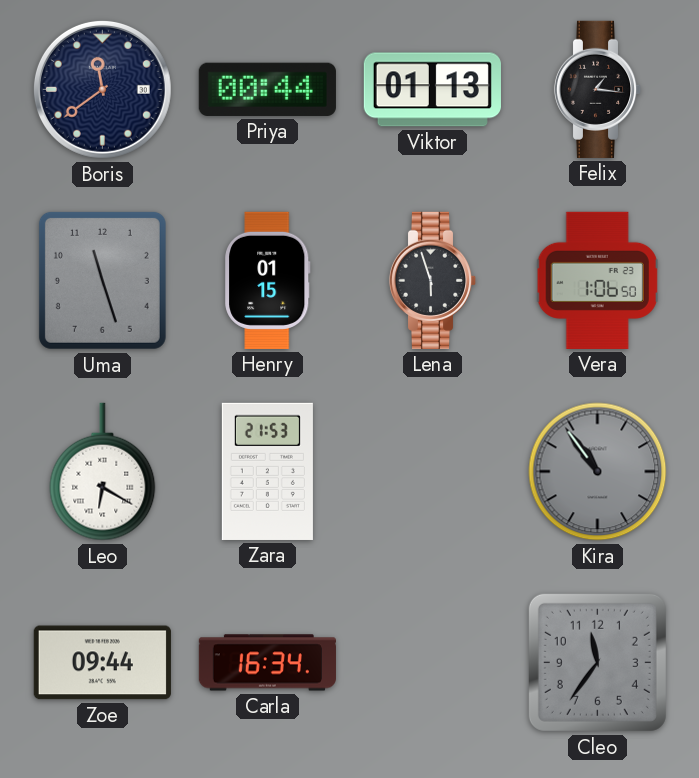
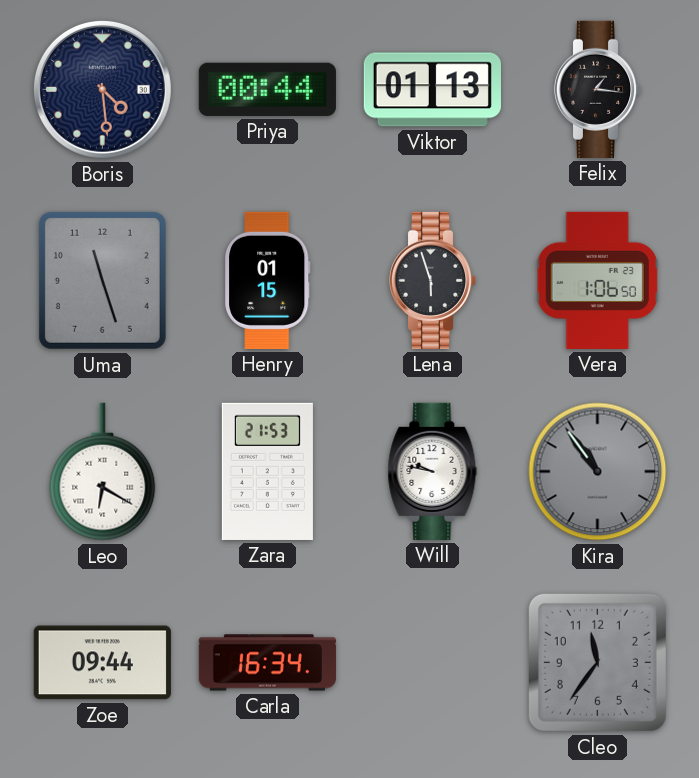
Boris: 11:39 -> 4:29
Will: none -> 9:47
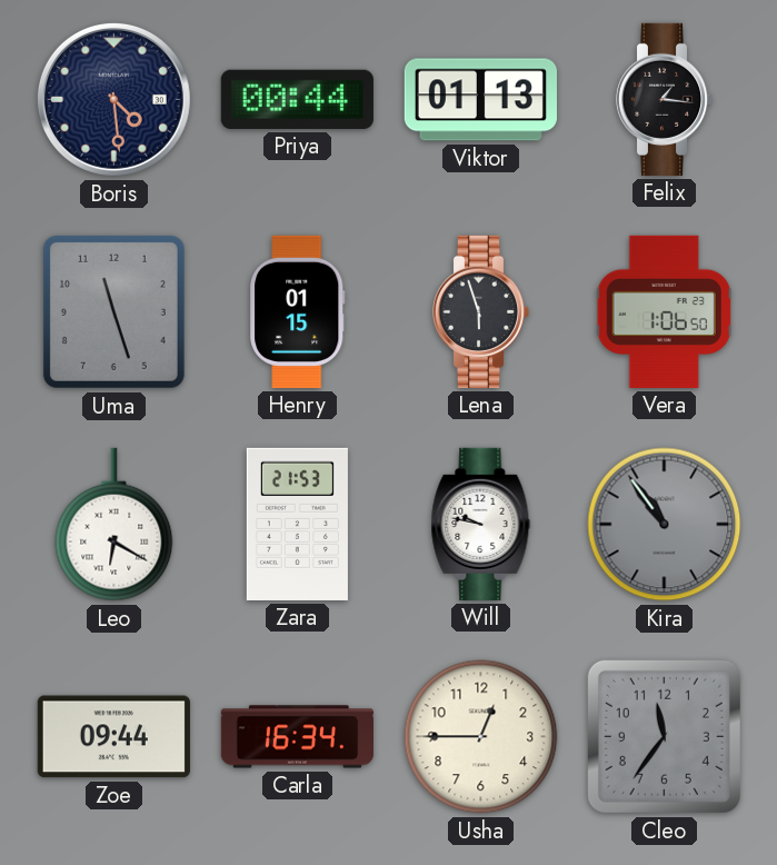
Usha: none -> 12:45
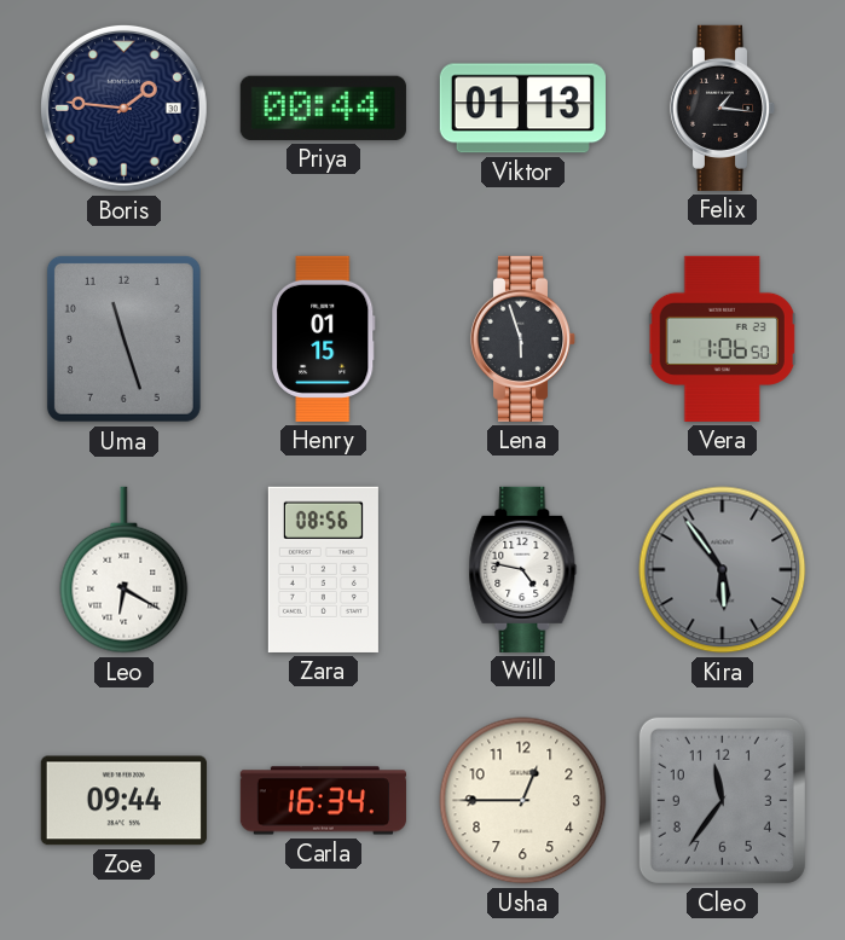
Boris: 4:29 -> 1:46
Zara: 21:53 -> 08:56
Will: 9:47 -> 4:47
Kira: 10:54 -> 5:54
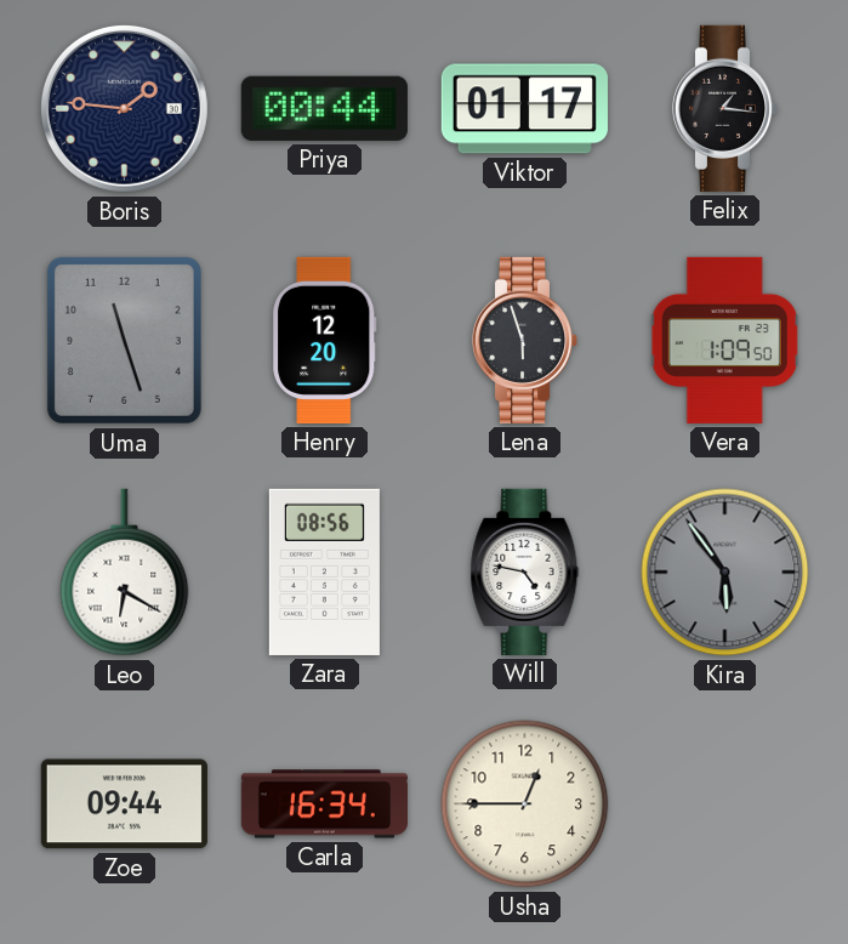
Viktor: 01:13 -> 01:17
Henry: 01:15 -> 12:20
Vera: 1:06 -> 1:09
Cleo: 11:36 -> none
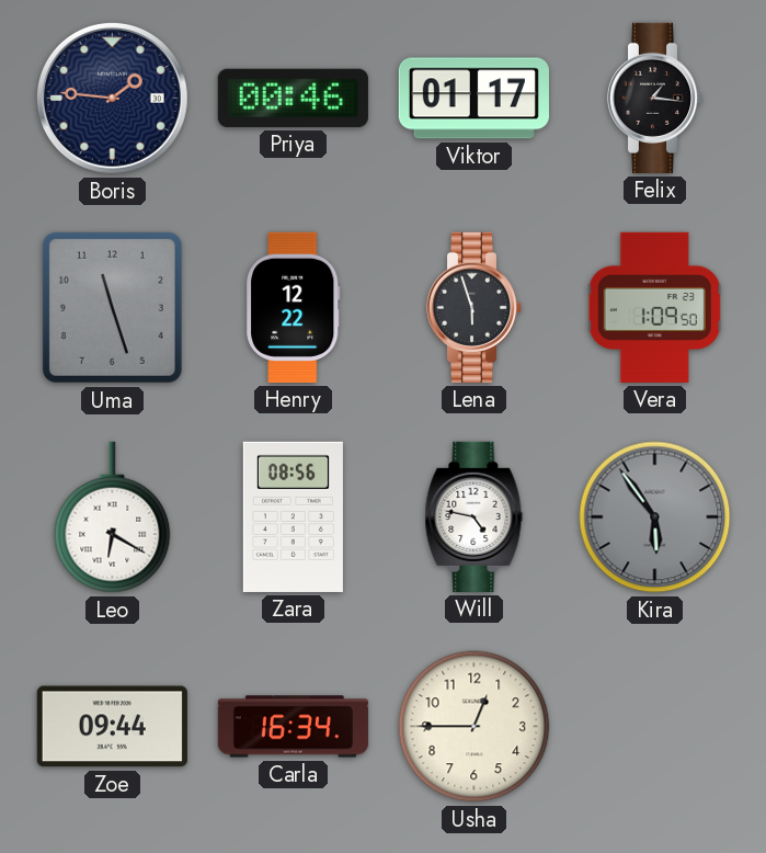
Priya: 00:44 -> 00:46
Henry: 12:20 -> 12:22
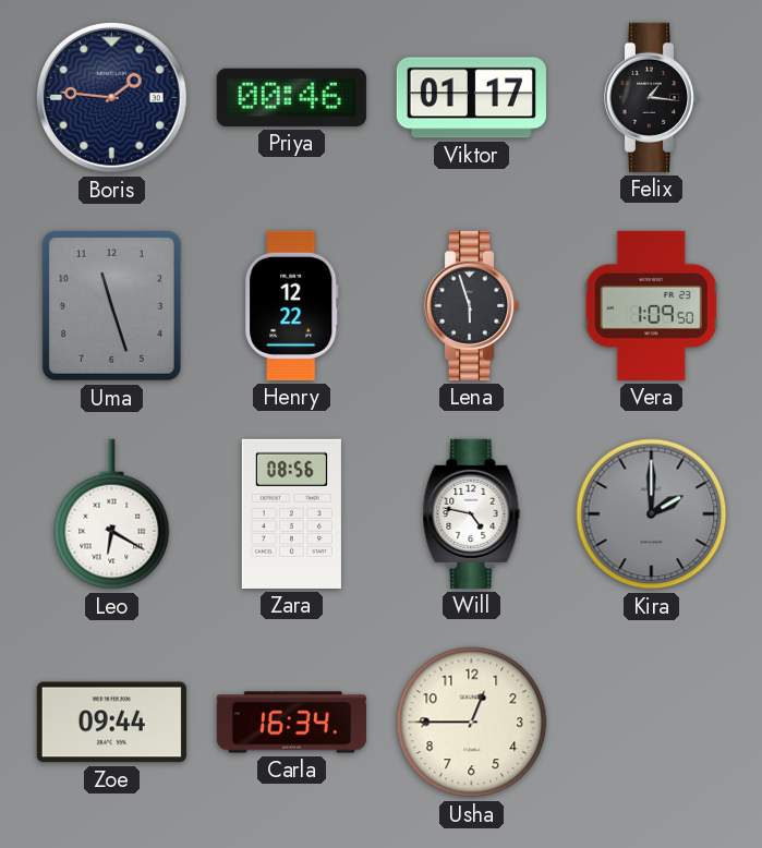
Kira: 5:54 -> 2:00
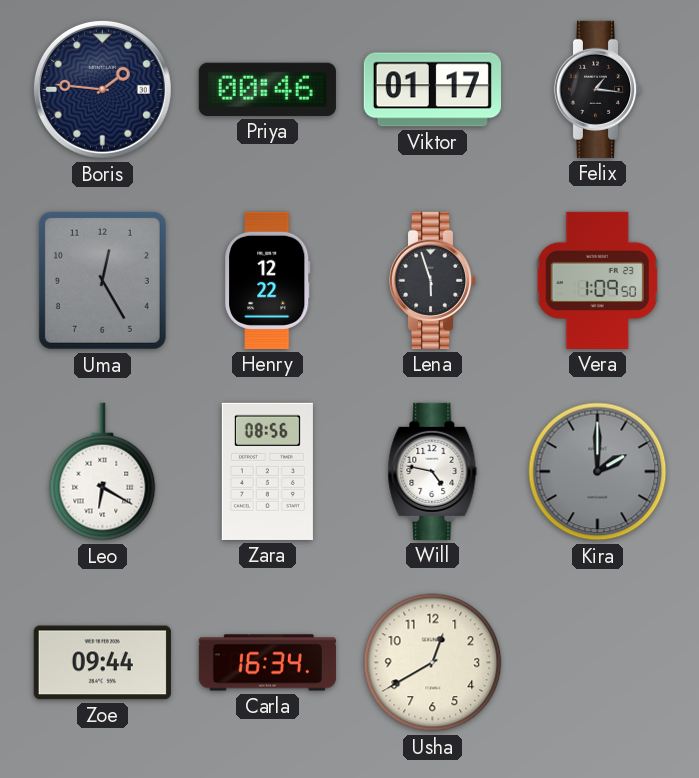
Uma: 11:27 -> 12:25
Usha: 12:45 -> 12:40
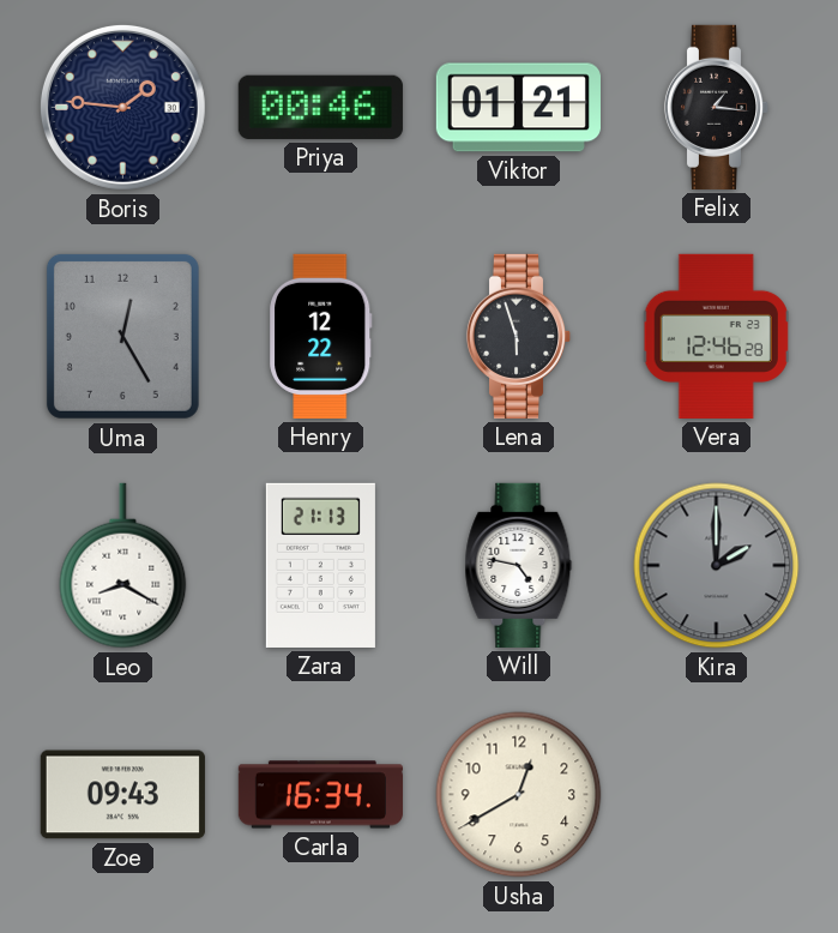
Viktor: 01:17 -> 01:21
Vera: 1:09 -> 12:46
Leo: 6:20 -> 8:20
Zara: 08:56 -> 21:13
Zoe: 09:44 -> 09:43
